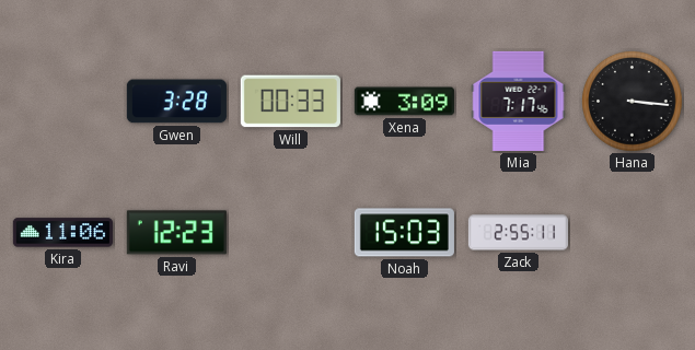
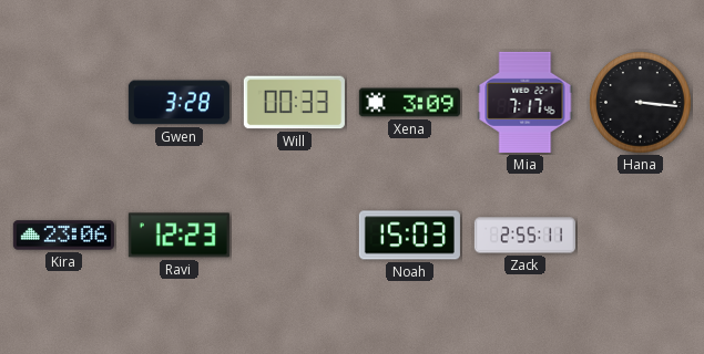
Kira: 11:06 -> 23:06
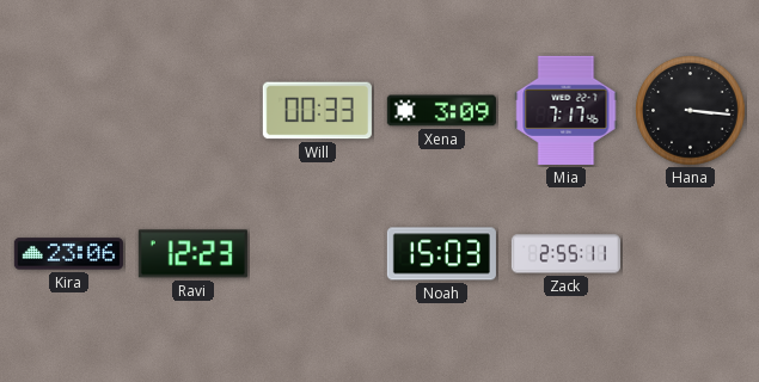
Gwen: 3:28 -> none
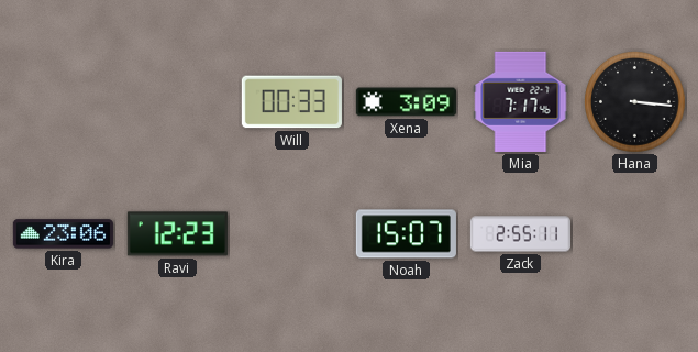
Noah: 15:03 -> 15:07
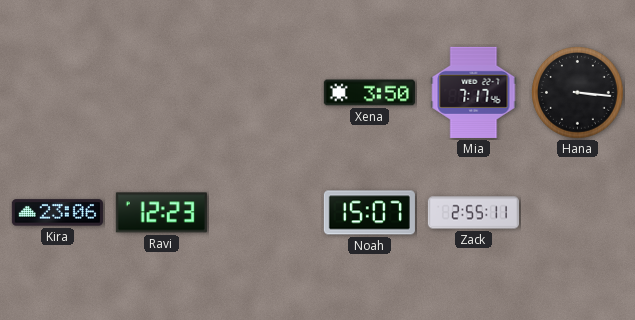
Will: 00:33 -> none
Xena: 3:09 -> 3:50
